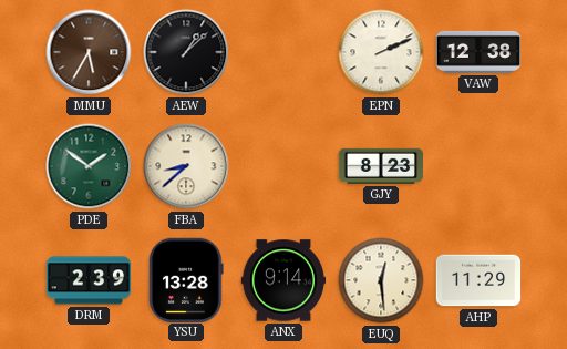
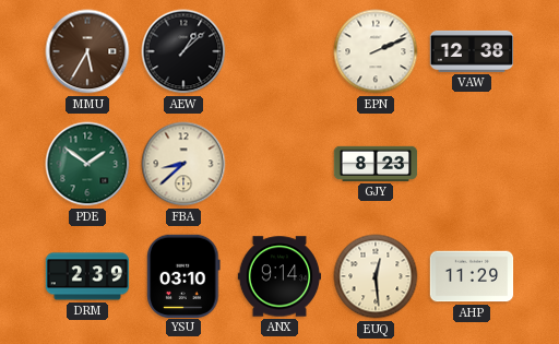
YSU: 13:28 -> 03:10
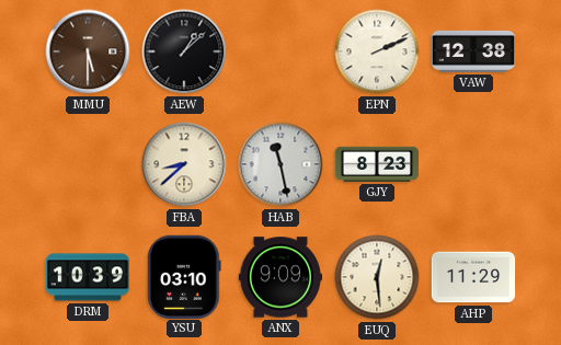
MMU: 5:35 -> 5:30
PDE: 1:51 -> none
HAB: none -> 11:28
DRM: 2:39 -> 10:39
ANX: 9:14 -> 9:09
